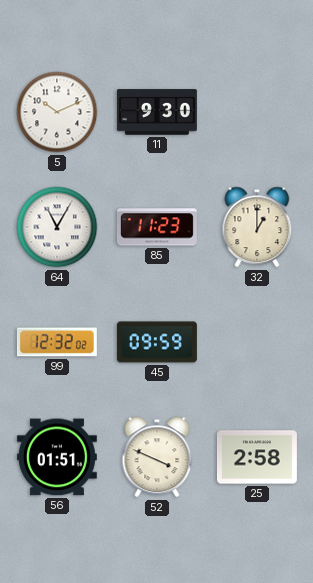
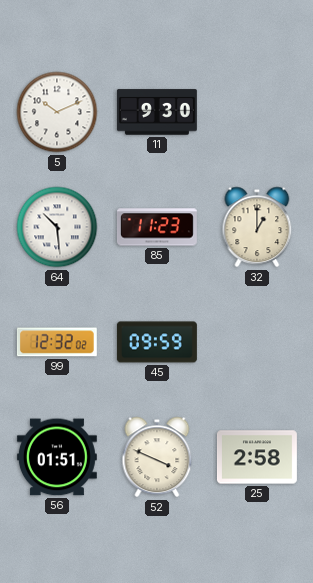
64: 11:05 -> 10:29
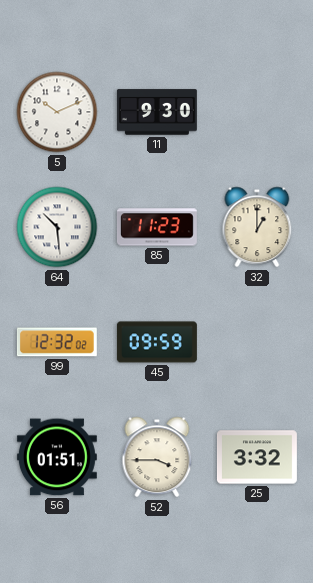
52: 3:49 -> 3:45
25: 2:58 -> 3:32
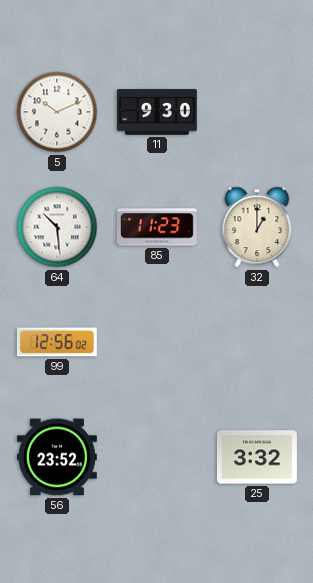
99: 12:32 -> 12:56
45: 09:59 -> none
56: 01:51 -> 23:52
52: 3:45 -> none
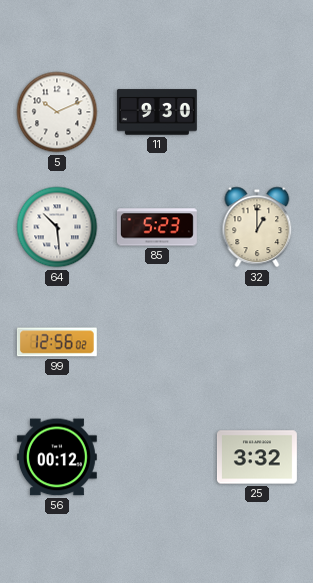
85: 11:23 -> 5:23
56: 23:52 -> 00:12
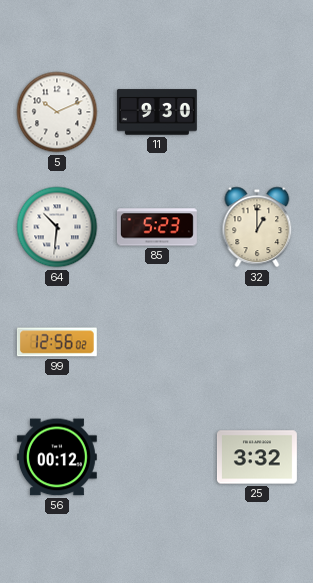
64: 10:29 -> 10:31
